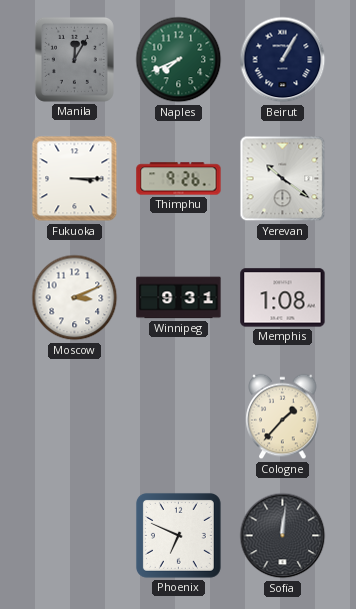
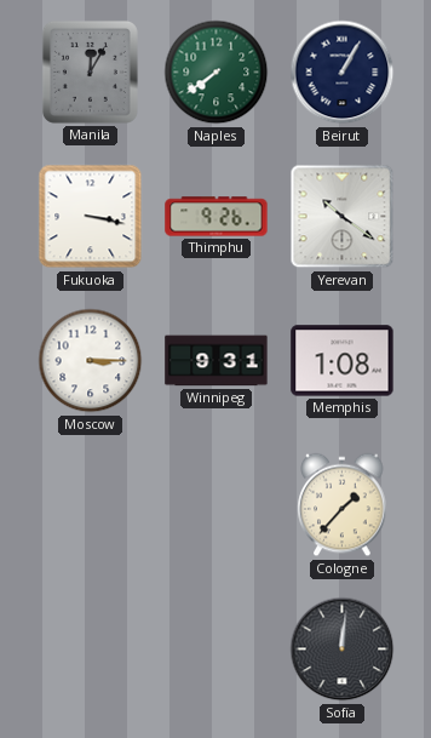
Naples: 7:41 -> 7:39
Fukuoka: 3:15 -> 3:17
Moscow: 3:11 -> 3:15
Phoenix: 6:49 -> none
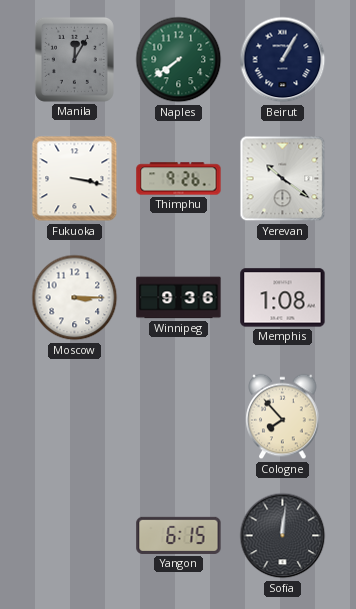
Winnipeg: 9:31 -> 9:36
Cologne: 1:37 -> 7:53
Yangon: none -> 6:15
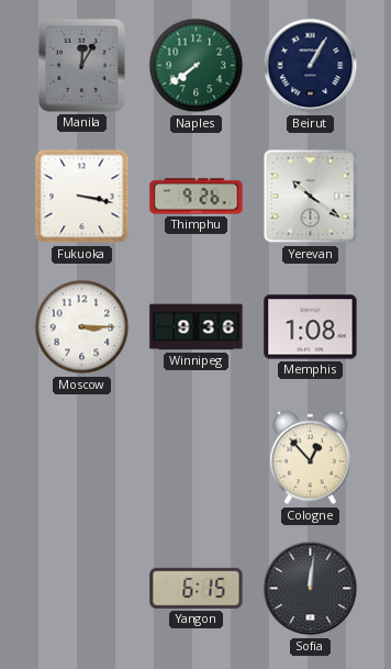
Cologne: 7:53 -> 12:53
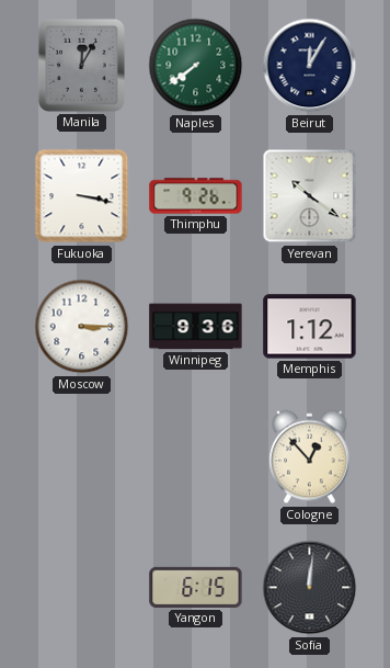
Beirut: 1:05 -> 12:05
Memphis: 1:08 -> 1:12
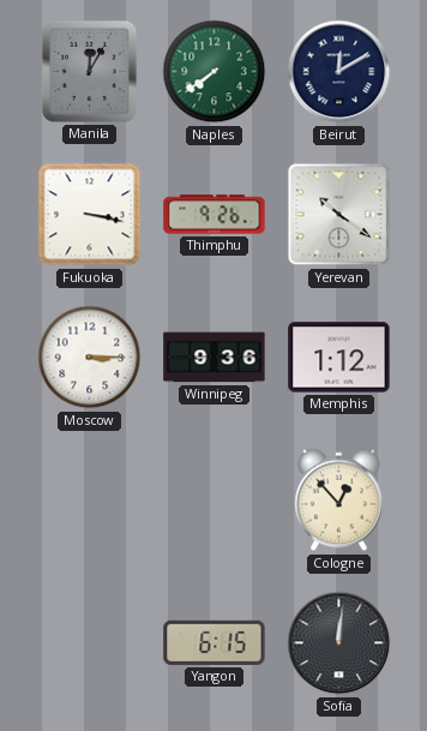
Beirut: 12:05 -> 12:10
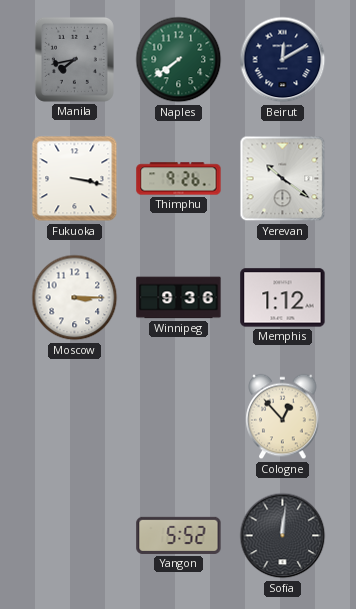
Manila: 12:05 -> 7:43
Yangon: 6:15 -> 5:52
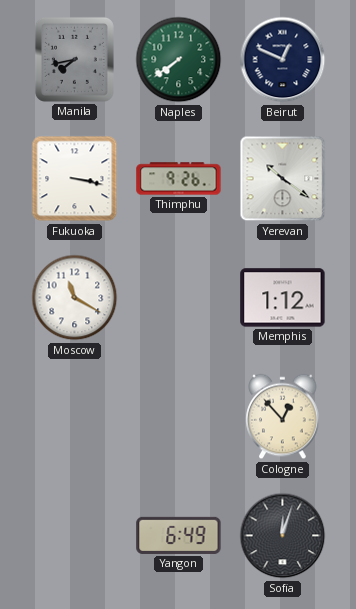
Beirut: 12:10 -> 12:49
Moscow: 3:15 -> 11:20
Winnipeg: 9:36 -> none
Yangon: 5:52 -> 6:49
Sofia: 12:01 -> 12:03
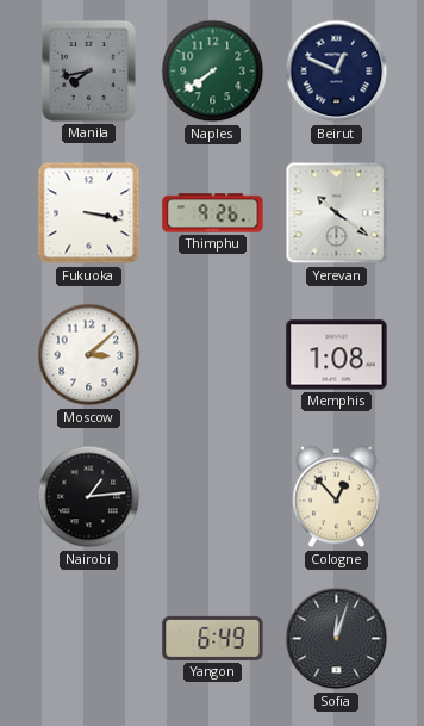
Moscow: 11:20 -> 3:08
Memphis: 1:12 -> 1:08
Nairobi: none -> 1:14
